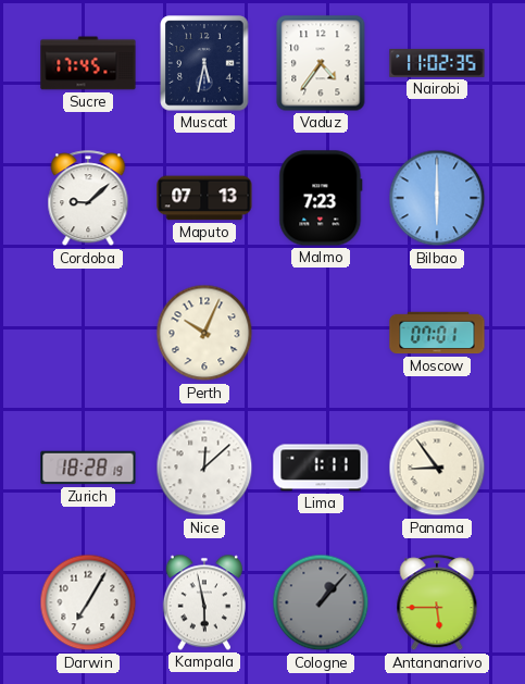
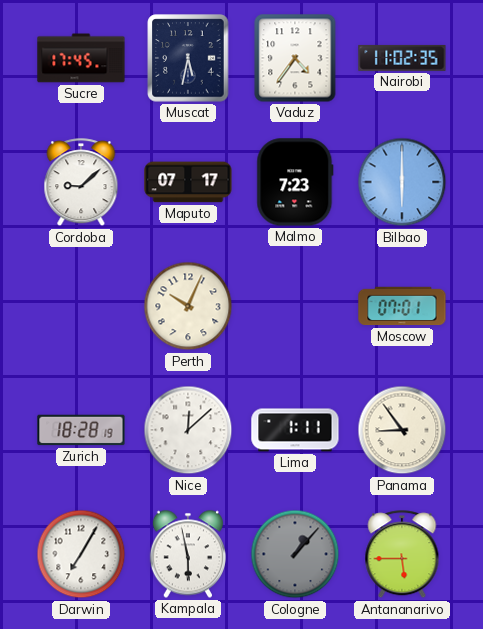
Maputo: 07:13 -> 07:17
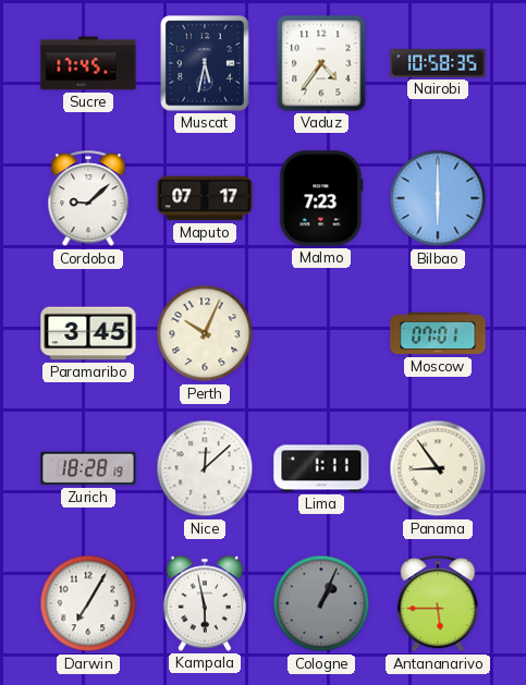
Nairobi: 11:02 -> 10:58
Paramaribo: none -> 3:45
Cologne: 1:07 -> 1:04
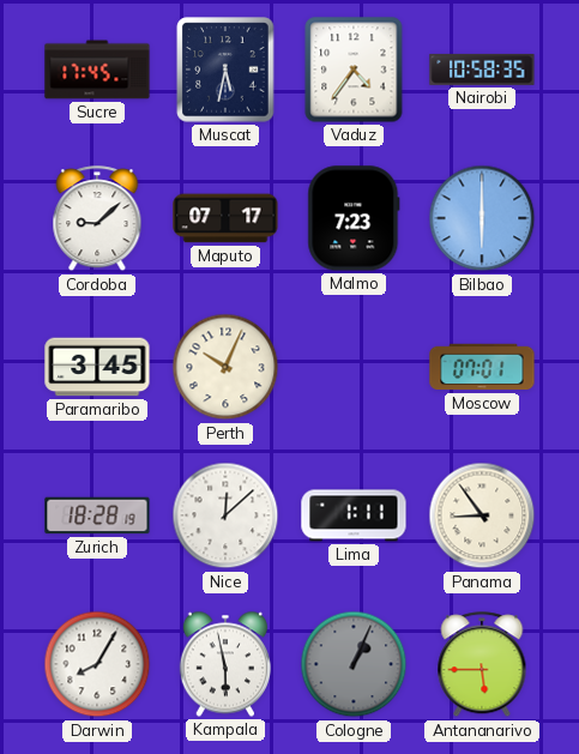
Darwin: 7:05 -> 8:05
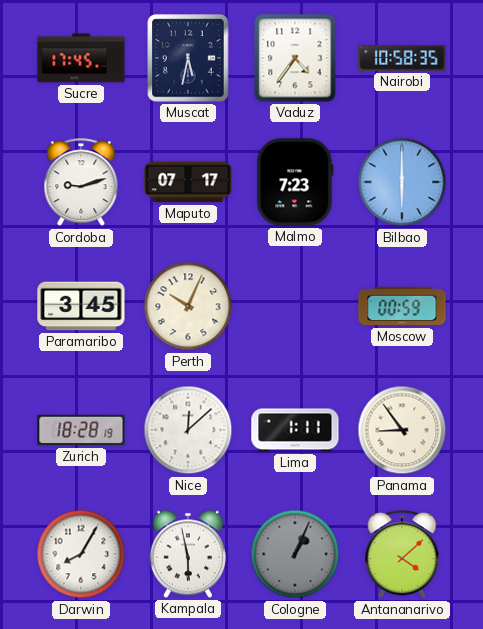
Cordoba: 9:08 -> 9:12
Moscow: 07:01 -> 00:59
Antananarivo: 5:45 -> 4:08
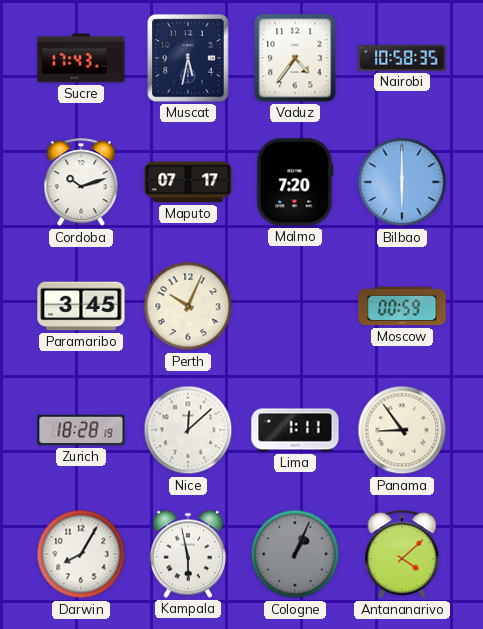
Sucre: 17:45 -> 17:43
Cordoba: 9:12 -> 10:12
Malmo: 7:23 -> 7:20
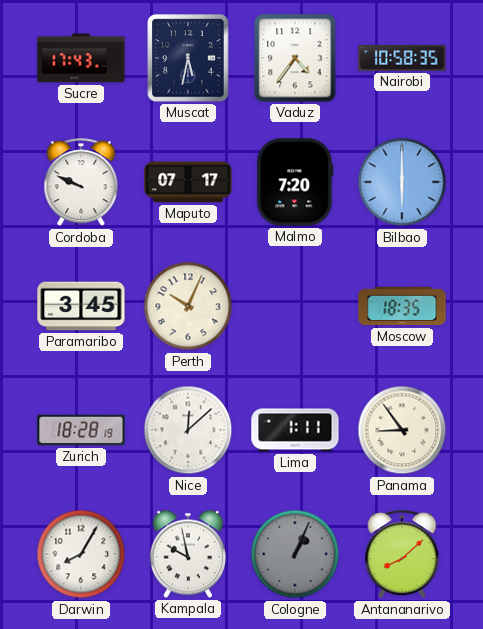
Cordoba: 10:12 -> 9:49
Moscow: 00:59 -> 18:35
Kampala: 5:58 -> 9:58
Antananarivo: 4:08 -> 8:08
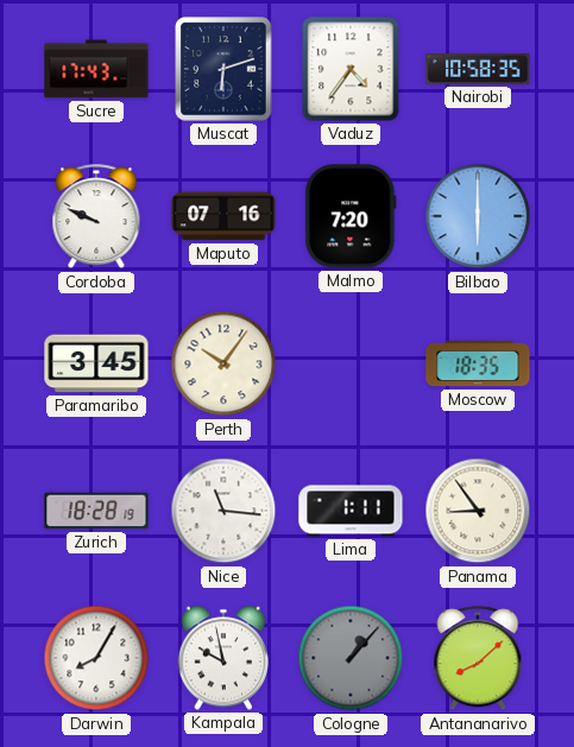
Muscat: 5:32 -> 6:12
Maputo: 07:17 -> 07:16
Perth: 10:04 -> 10:06
Nice: 12:08 -> 11:16
Cologne: 1:04 -> 1:07
